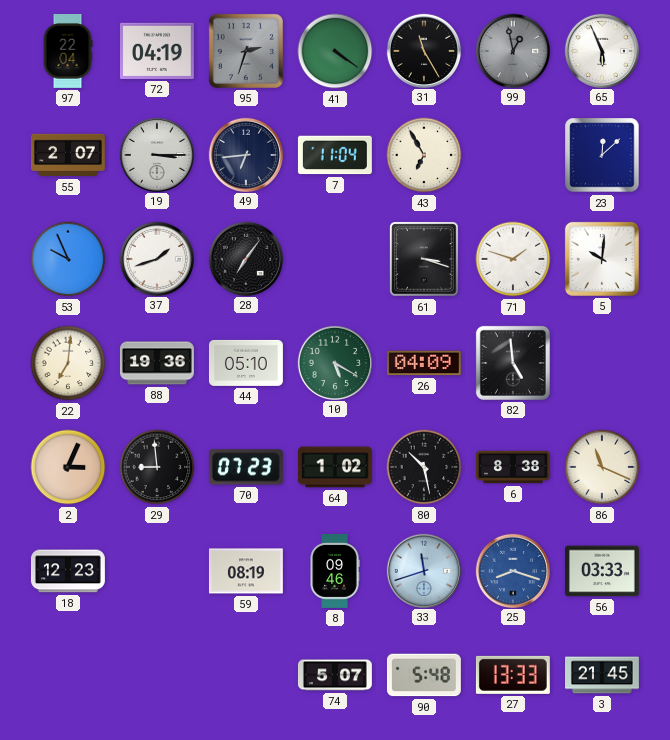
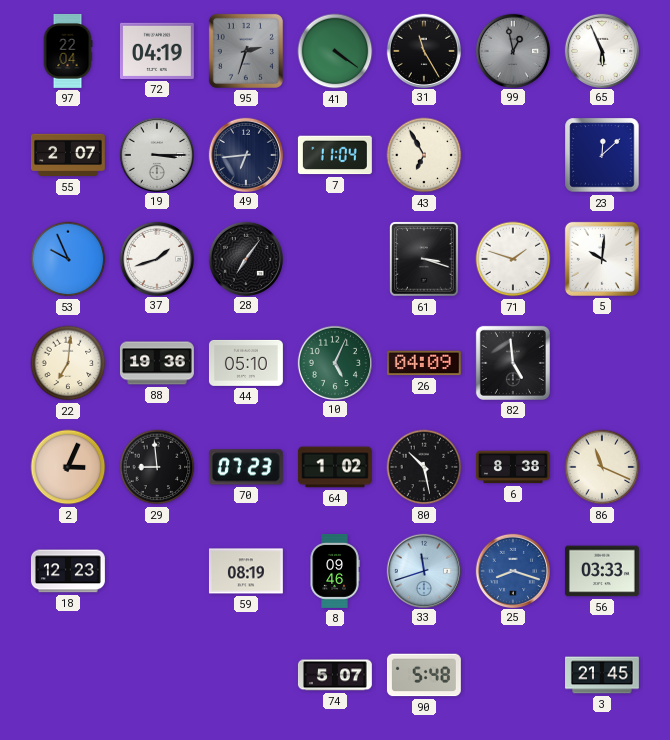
10: 5:20 -> 5:04
27: 13:33 -> none
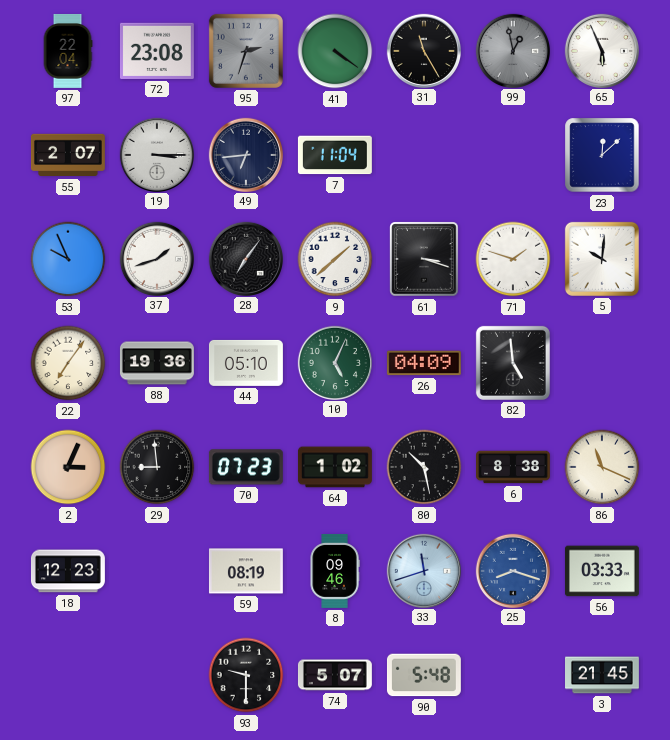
72: 04:19 -> 23:08
43: 6:55 -> none
9: none -> 1:38
22: 7:01 -> 7:06
93: none -> 9:30
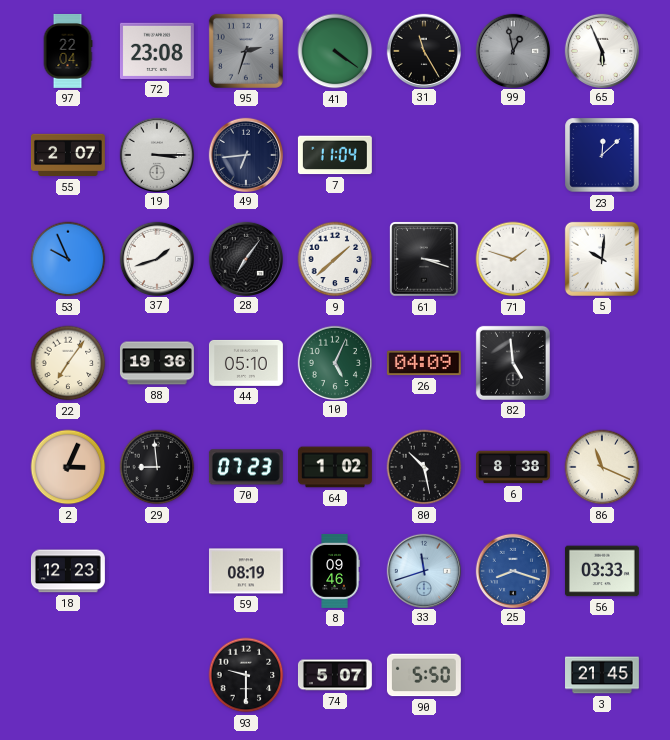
90: 5:48 -> 5:50
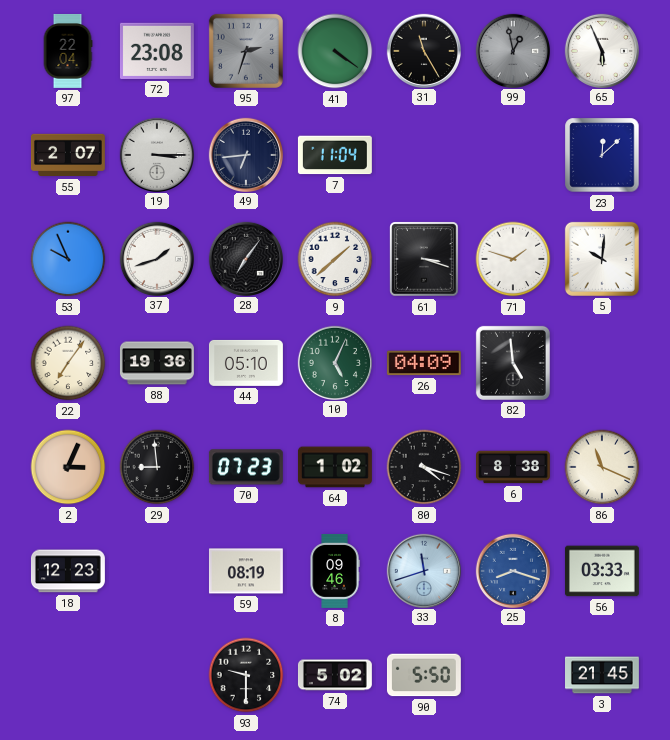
80: 10:28 -> 4:18
74: 5:07 -> 5:02
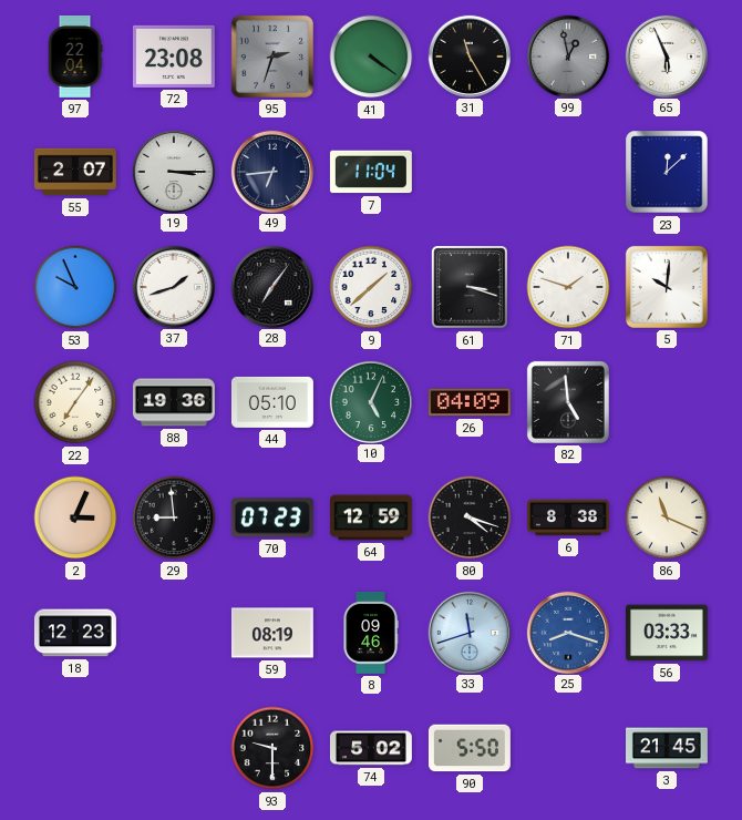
64: 1:02 -> 12:59
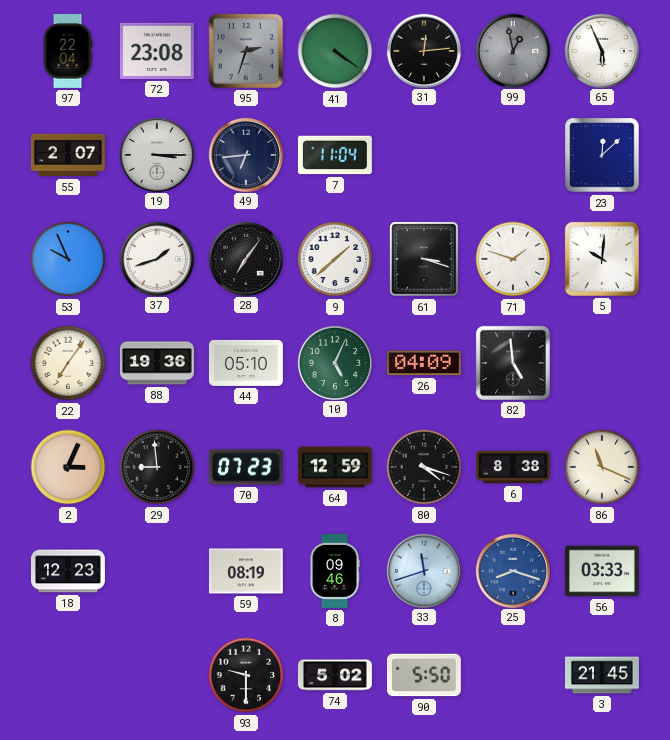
31: 11:25 -> 12:14
